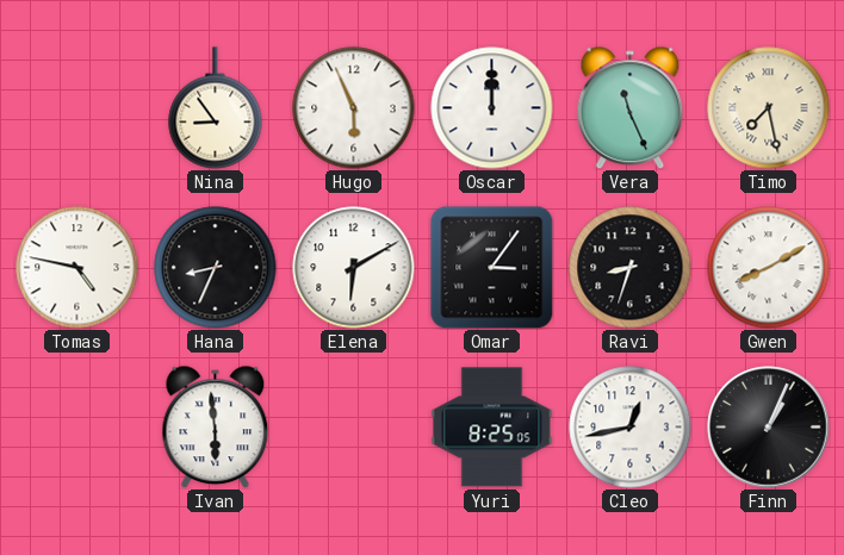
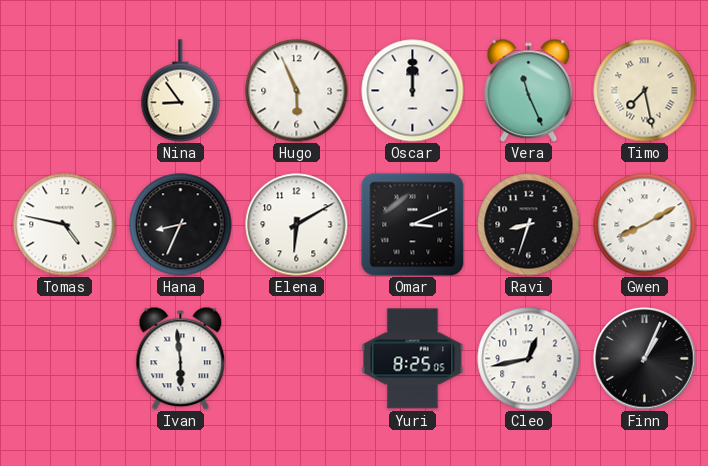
Omar: 3:06 -> 3:11
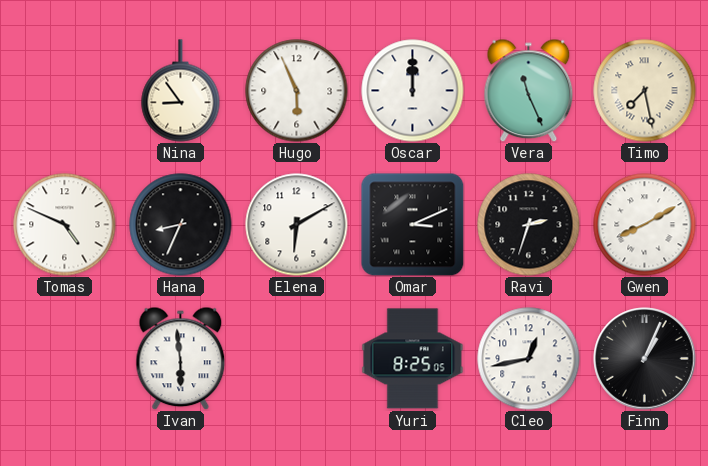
Tomas: 4:47 -> 4:49
Ravi: 8:33 -> 2:33
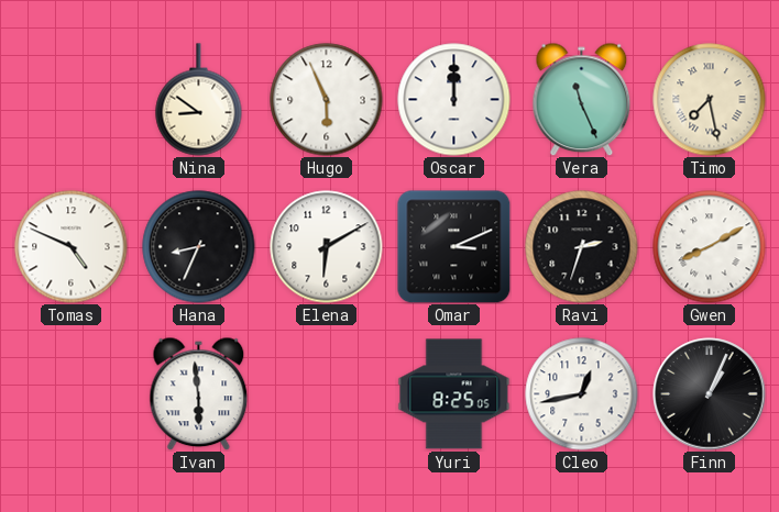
Nina: 8:54 -> 8:51
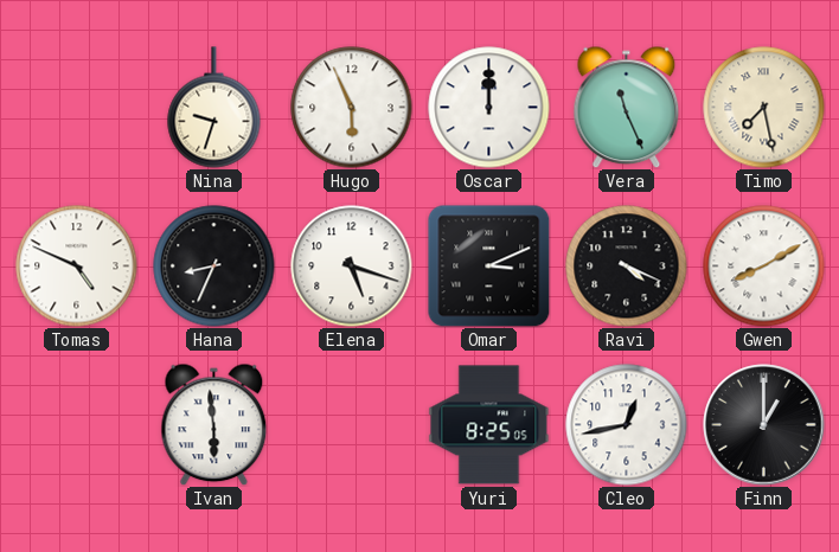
Nina: 8:51 -> 9:33
Elena: 6:10 -> 5:18
Ravi: 2:33 -> 4:19
Finn: 1:04 -> 1:00
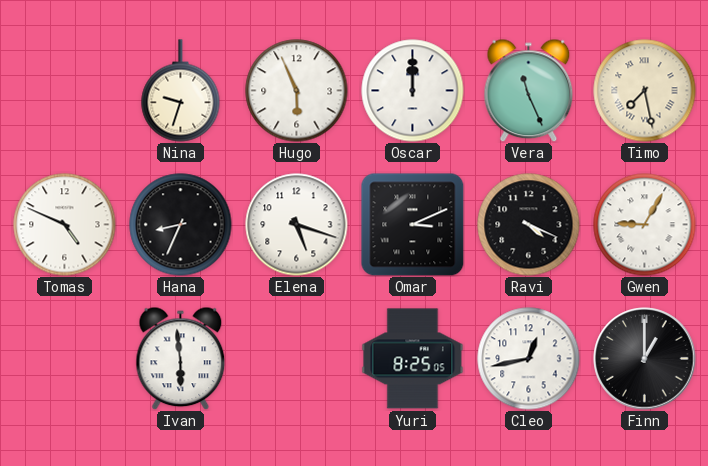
Gwen: 8:10 -> 9:05
